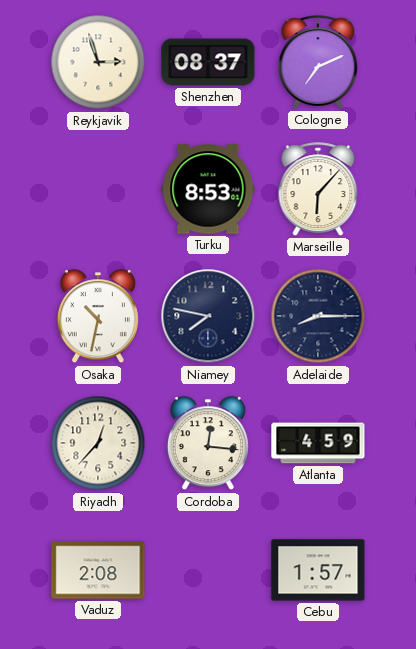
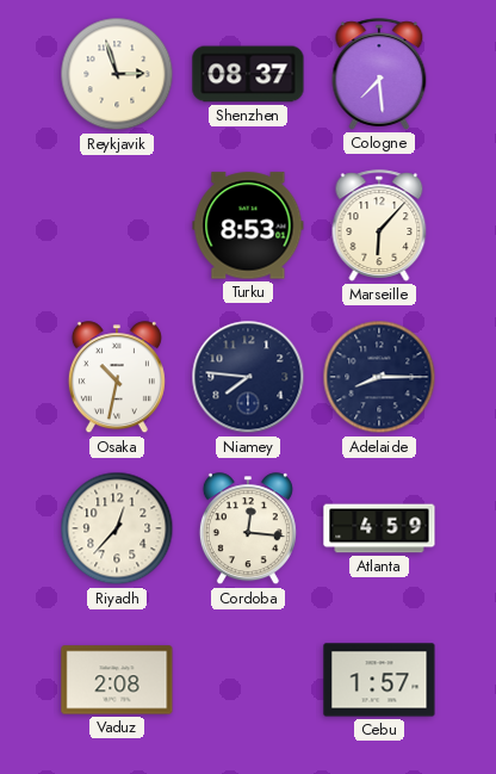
Cologne: 7:11 -> 7:29
Niamey: 7:47 -> 7:46
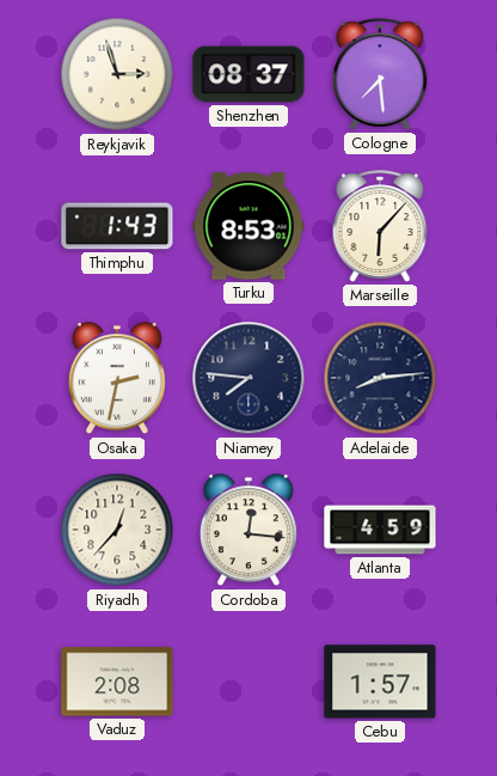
Thimphu: none -> 1:43
Osaka: 10:32 -> 2:32
Adelaide: 8:15 -> 8:14
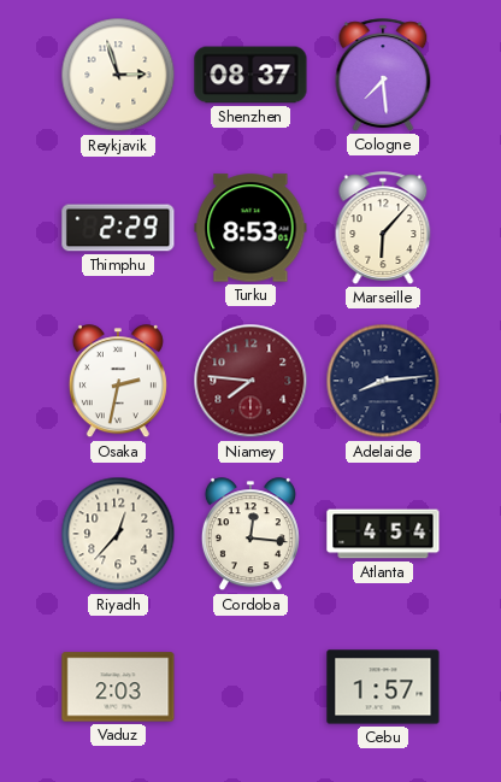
Thimphu: 1:43 -> 2:29
Niamey dial: navy -> burgundy
Atlanta: 4:59 -> 4:54
Vaduz: 2:08 -> 2:03
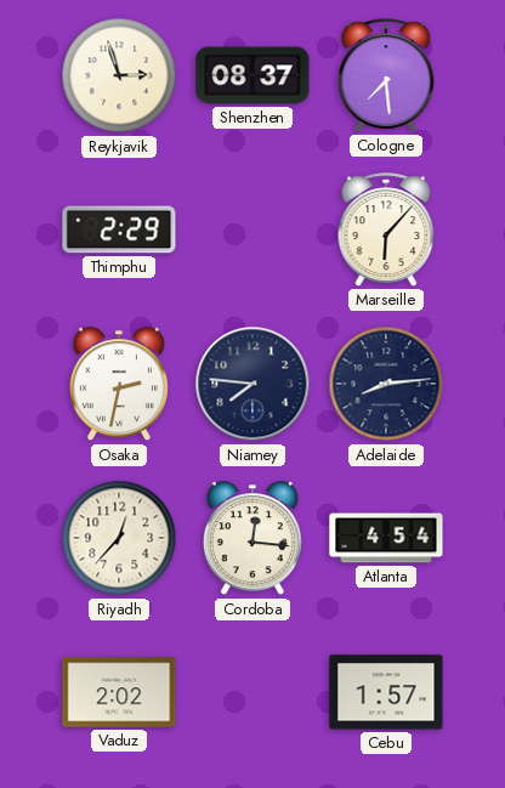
Turku: 8:53 -> none
Niamey dial: burgundy -> navy
Vaduz: 2:03 -> 2:02
